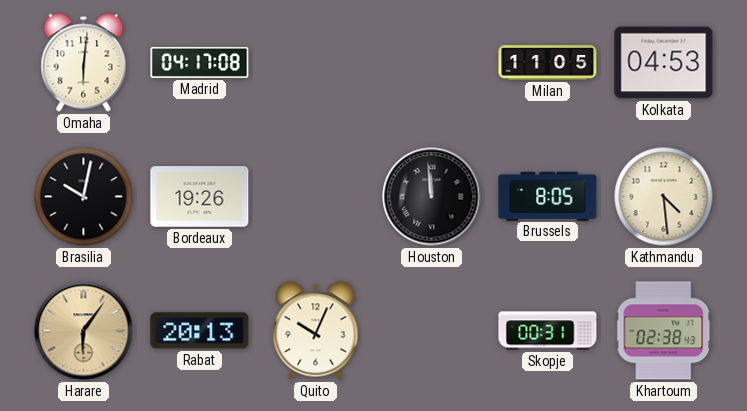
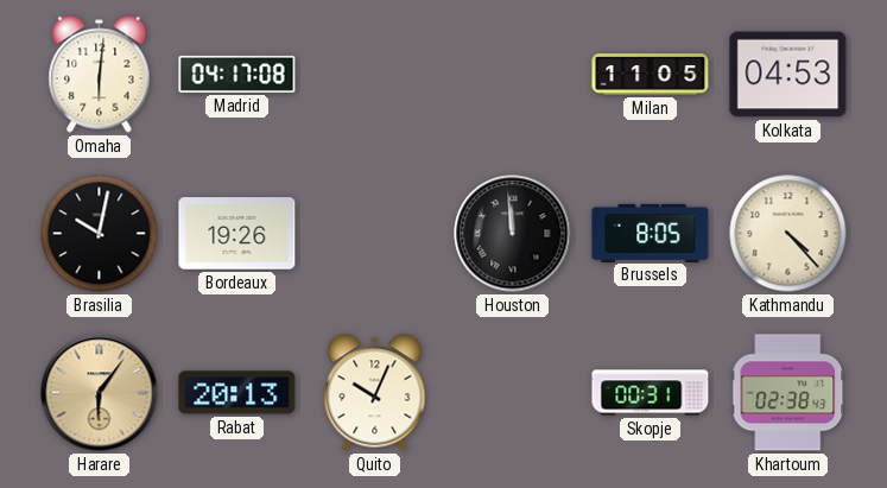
Kathmandu: 4:29 -> 4:23
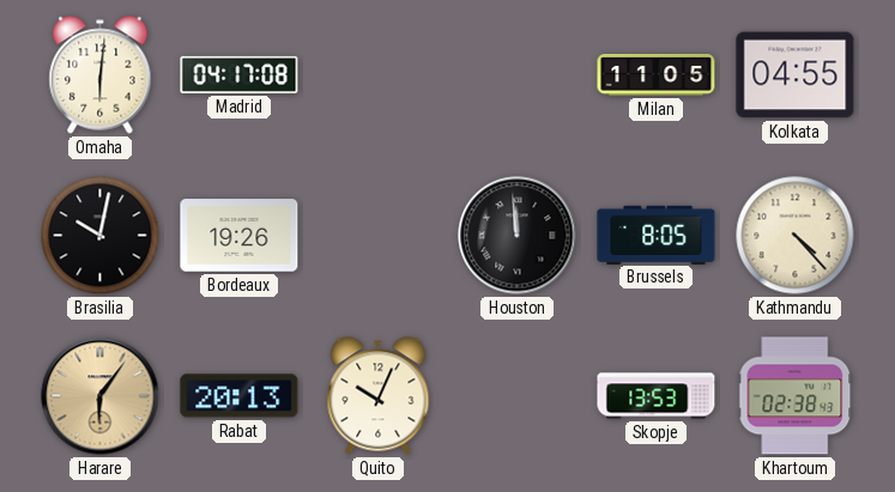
Kolkata: 04:53 -> 04:55
Skopje: 00:31 -> 13:53
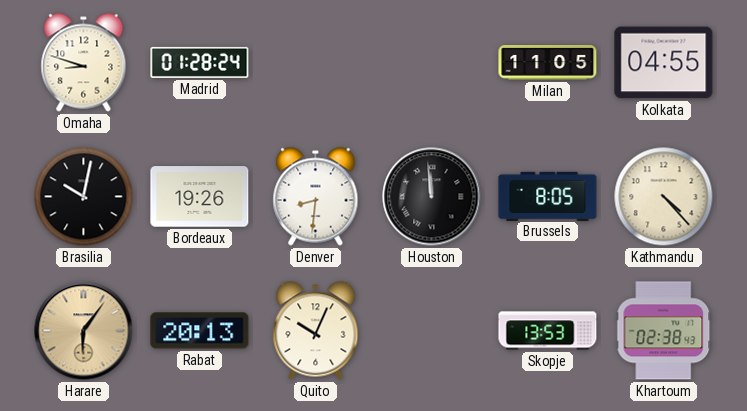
Omaha: 6:01 -> 8:48
Madrid: 04:17 -> 01:28
Denver: none -> 8:31
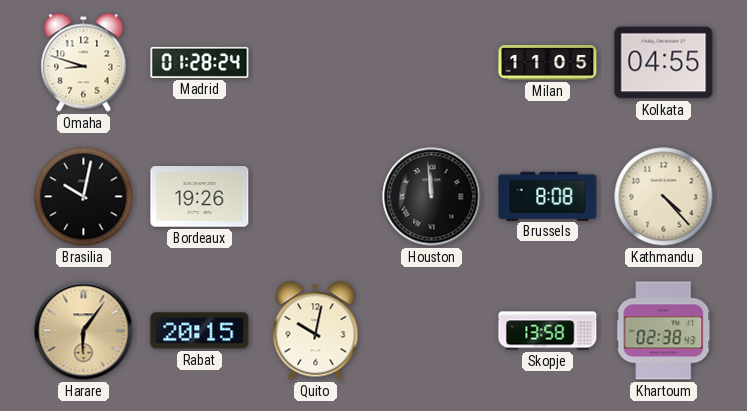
Denver: 8:31 -> none
Brussels: 8:05 -> 8:08
Rabat: 20:13 -> 20:15
Quito: 10:04 -> 10:02
Skopje: 13:53 -> 13:58
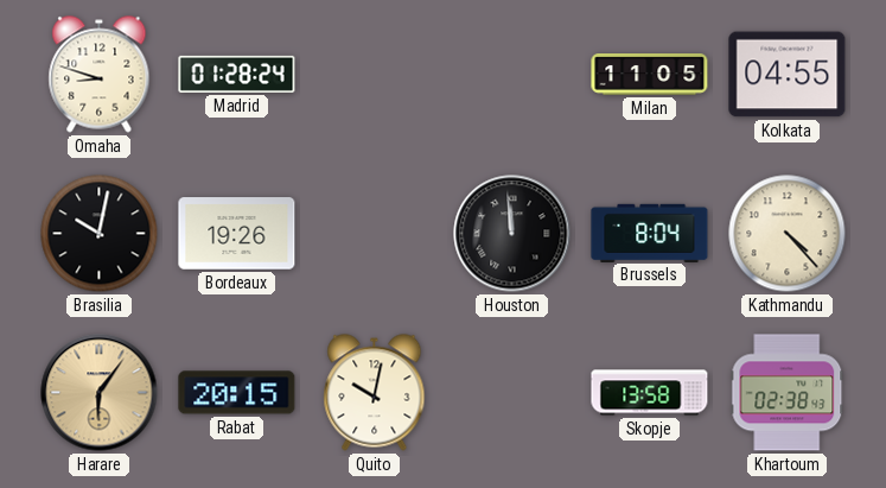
Brussels: 8:08 -> 8:04
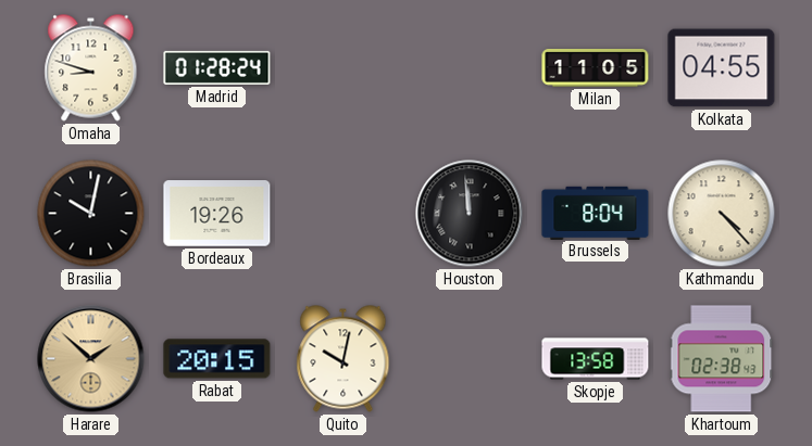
Harare: 6:06 -> 1:52
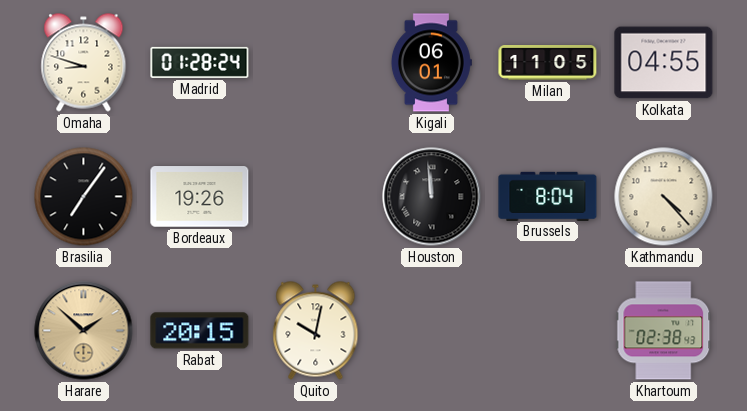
Kigali: none -> 06:01
Brasilia: 10:02 -> 7:06
Skopje: 13:58 -> none
